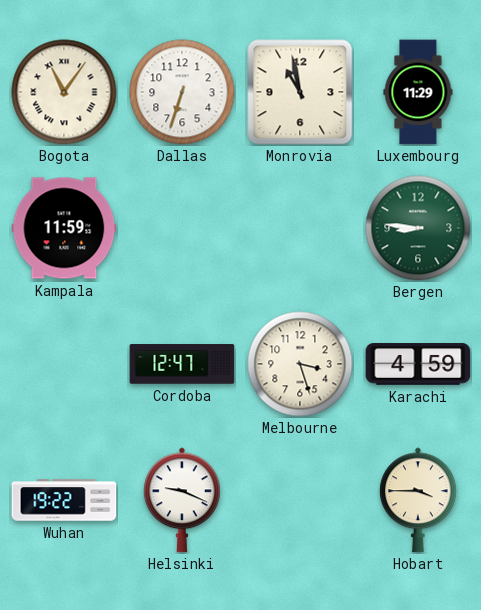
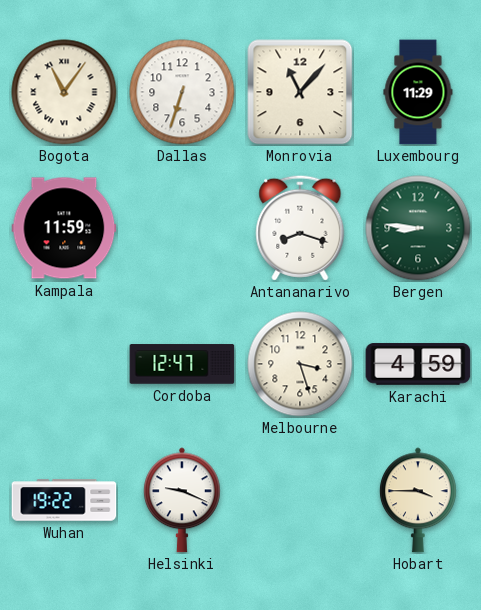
Monrovia: 10:58 -> 11:07
Antananarivo: none -> 8:18
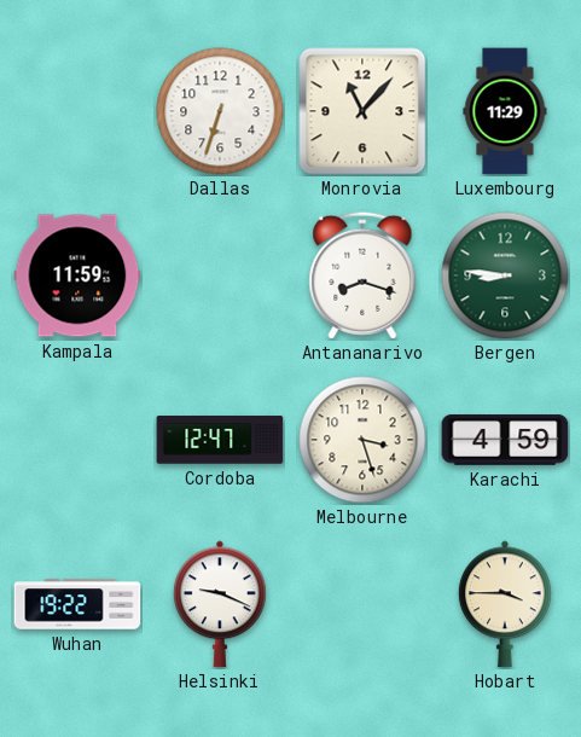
Bogota: 11:06 -> none
